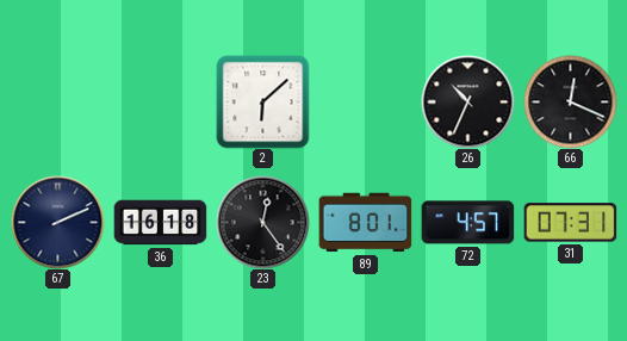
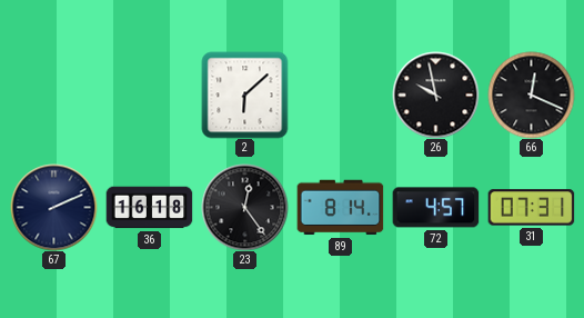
26: 10:34 -> 9:58
89: 8:01 -> 8:14
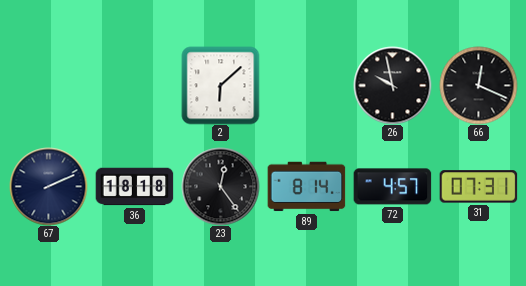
36: 16:18 -> 18:18
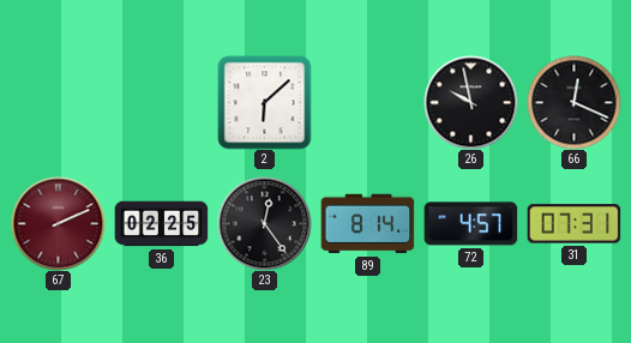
67 dial: navy -> burgundy
36: 18:18 -> 02:25
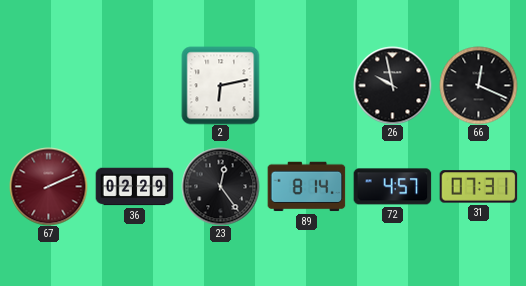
2: 6:08 -> 6:13
36: 02:25 -> 02:29
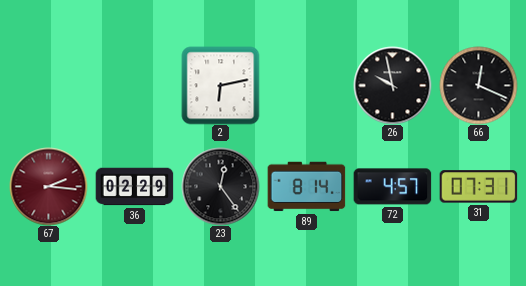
67: 2:11 -> 2:16
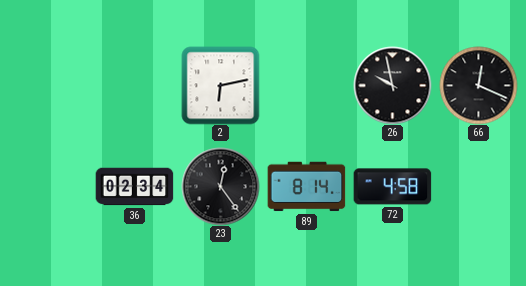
67: 2:16 -> none
36: 02:29 -> 02:34
72: 4:57 -> 4:58
31: 07:31 -> none
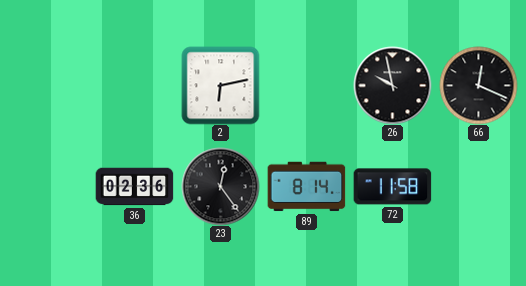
36: 02:34 -> 02:36
72: 4:58 -> 11:58
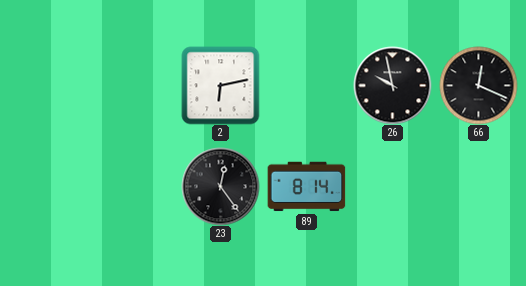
36: 02:36 -> none
72: 11:58 -> none
